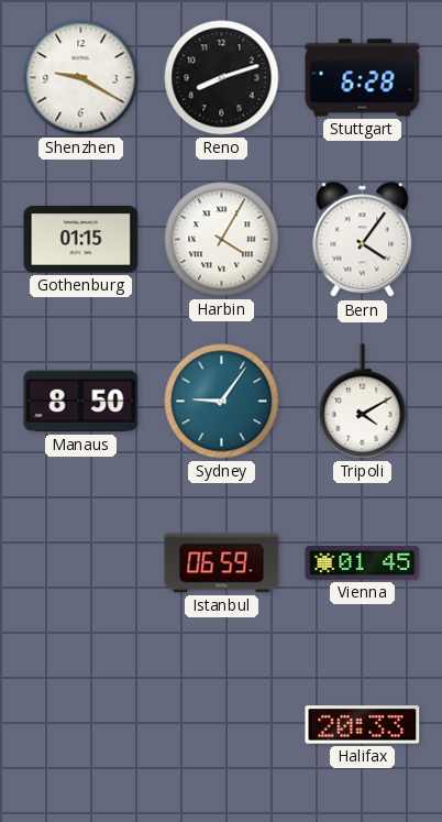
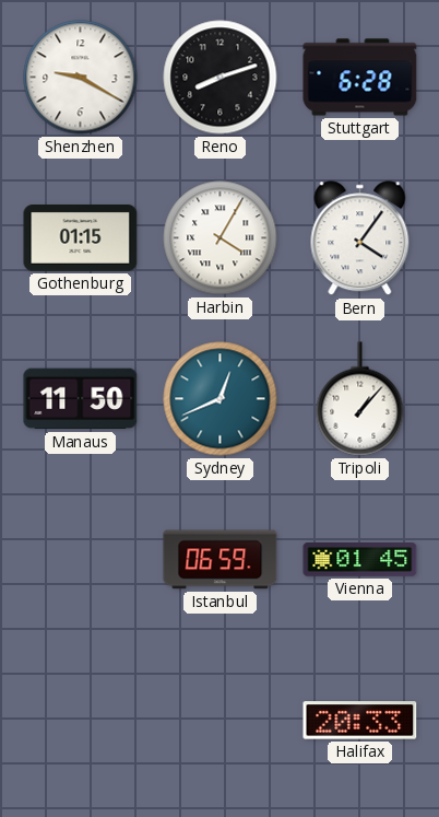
Manaus: 8:50 -> 11:50
Sydney: 9:06 -> 12:41
Tripoli: 4:10 -> 1:07
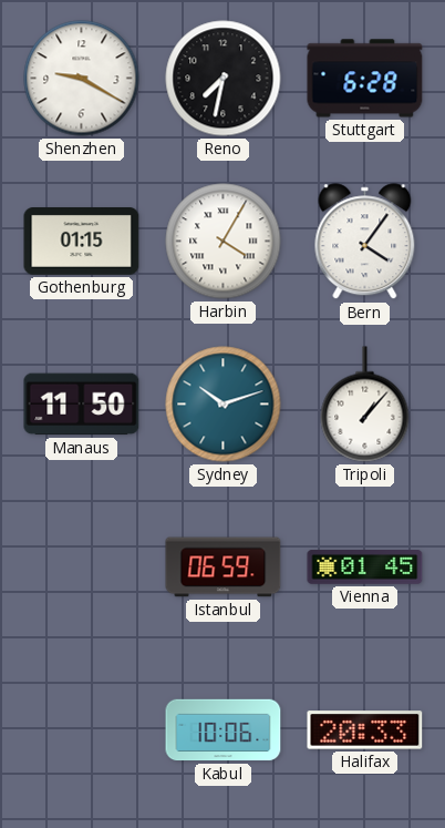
Reno: 8:12 -> 7:32
Sydney: 12:41 -> 10:12
Kabul: none -> 10:06
